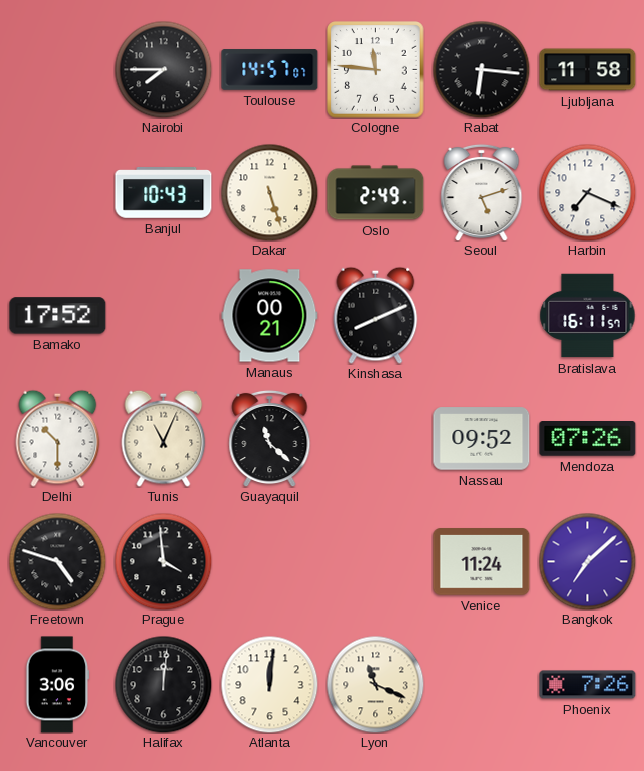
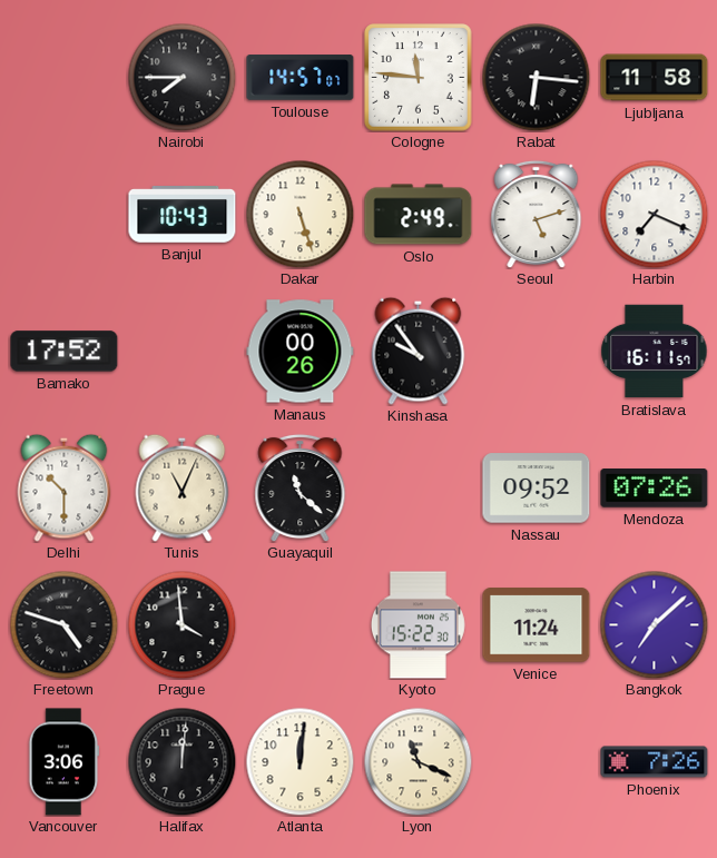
Manaus: 00:21 -> 00:26
Kinshasa: 8:11 -> 9:54
Kyoto: none -> 15:22
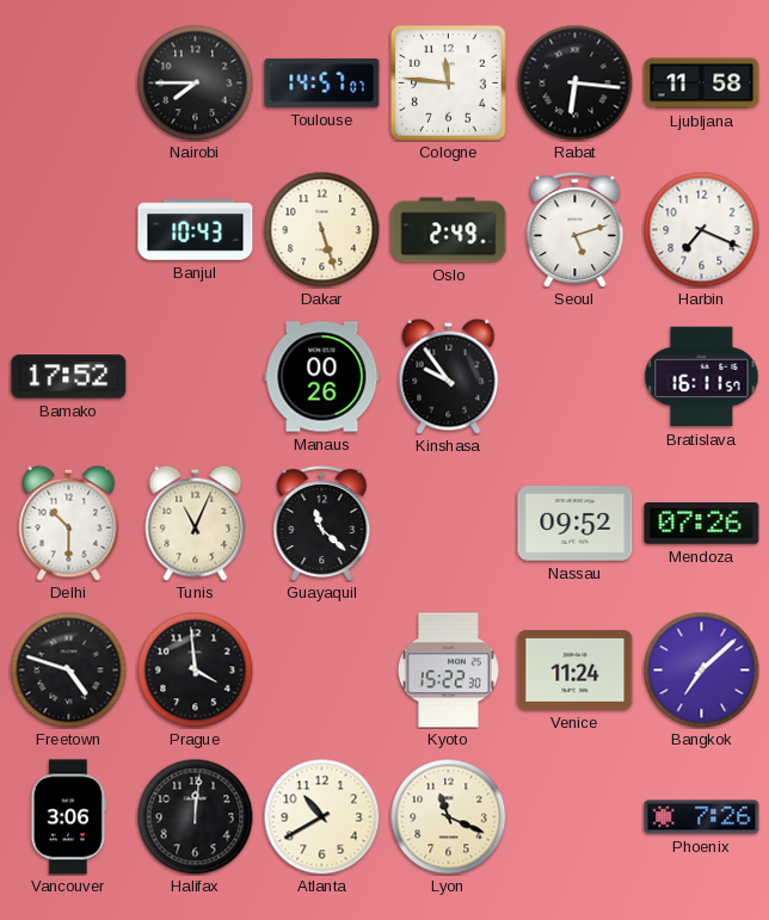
Atlanta: 12:01 -> 10:40
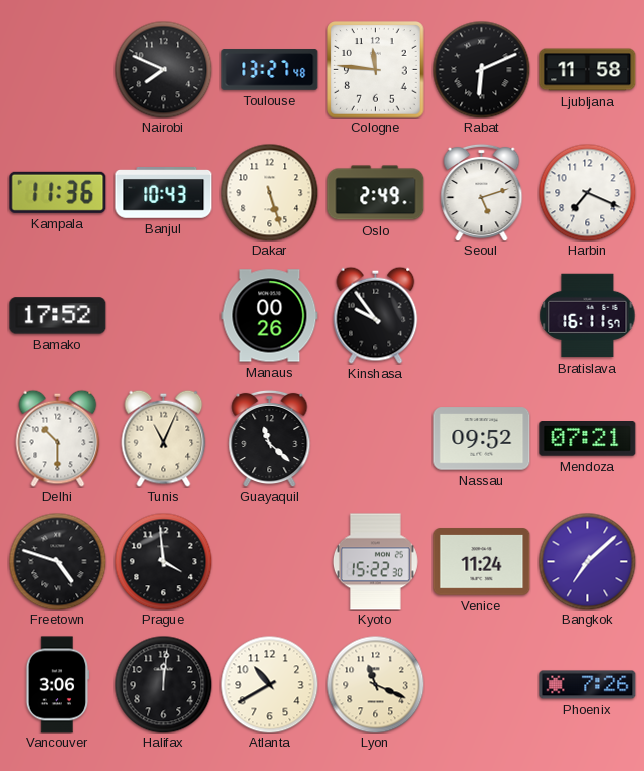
Nairobi: 7:45 -> 7:49
Toulouse: 14:57 -> 13:27
Rabat: 6:16 -> 6:11
Kampala: none -> 11:36
Mendoza: 07:26 -> 07:21
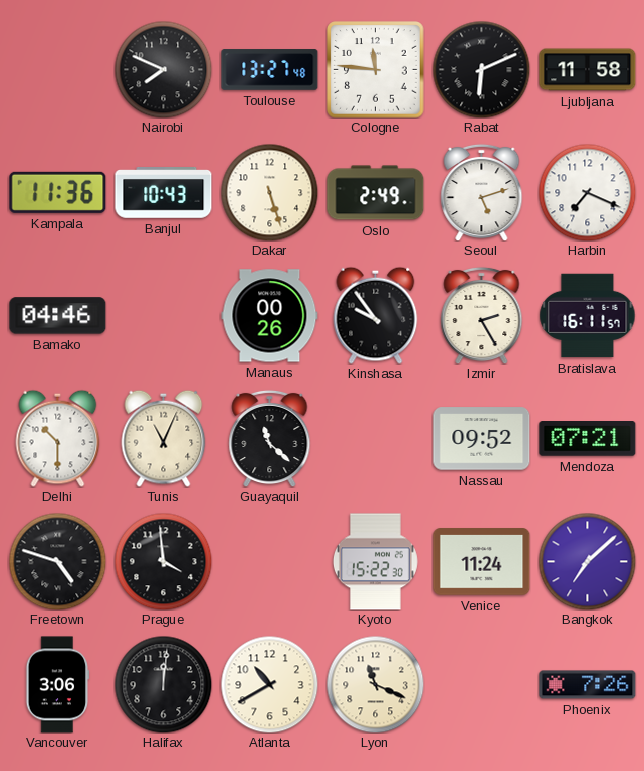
Bamako: 17:52 -> 04:46
Izmir: none -> 2:25
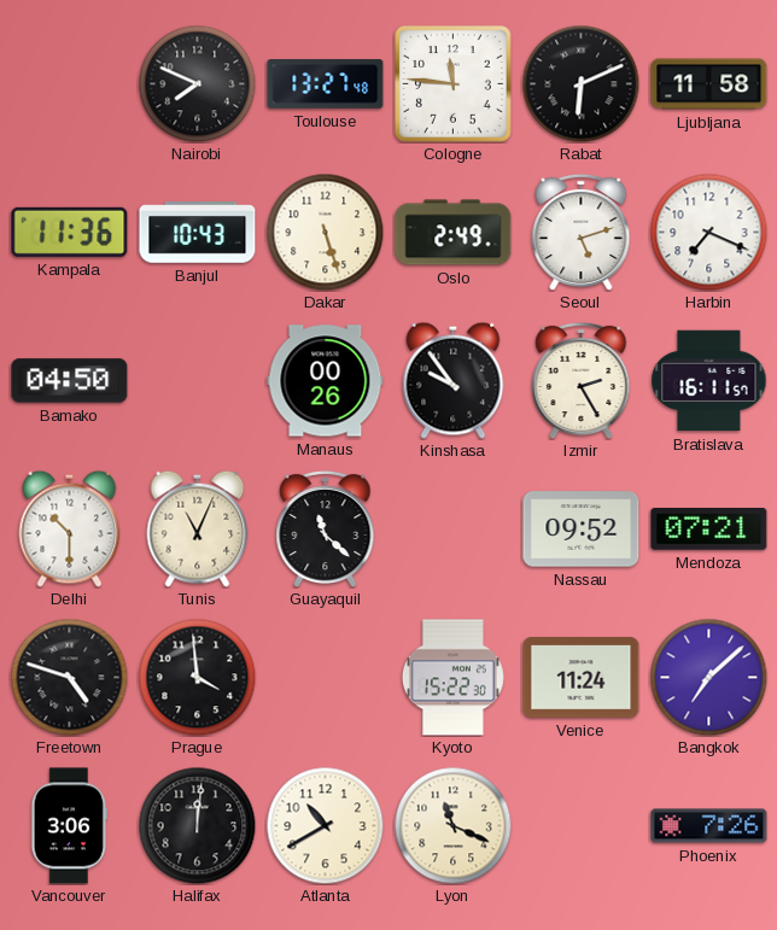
Bamako: 04:46 -> 04:50
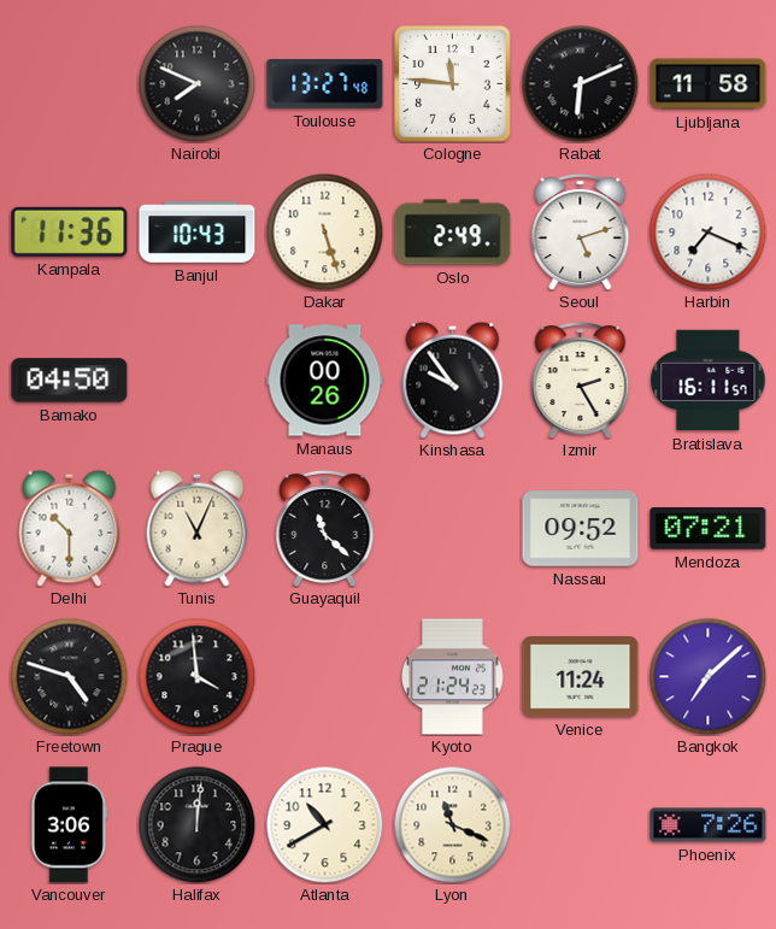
Kyoto: 15:22 -> 21:24
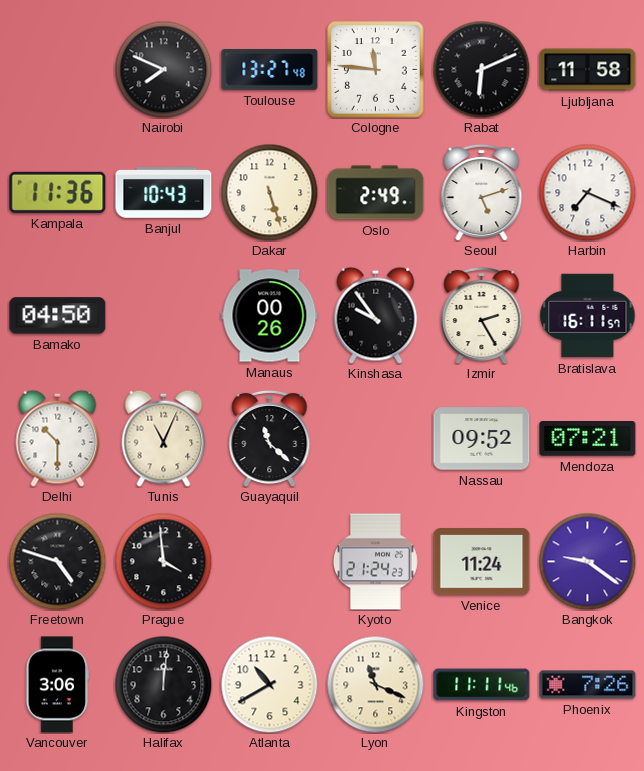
Bangkok: 7:08 -> 9:21
Kingston: none -> 11:11
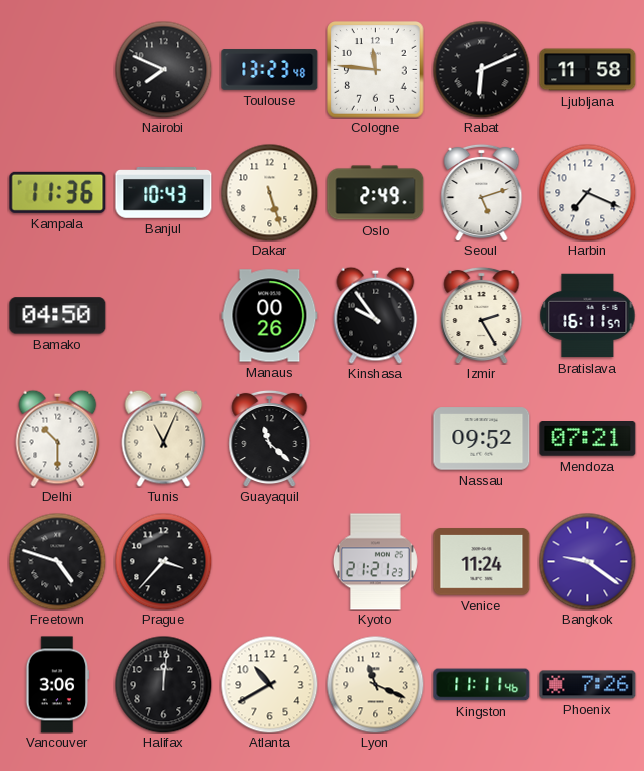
Toulouse: 13:27 -> 13:23
Prague: 3:59 -> 3:37
Kyoto: 21:24 -> 21:21
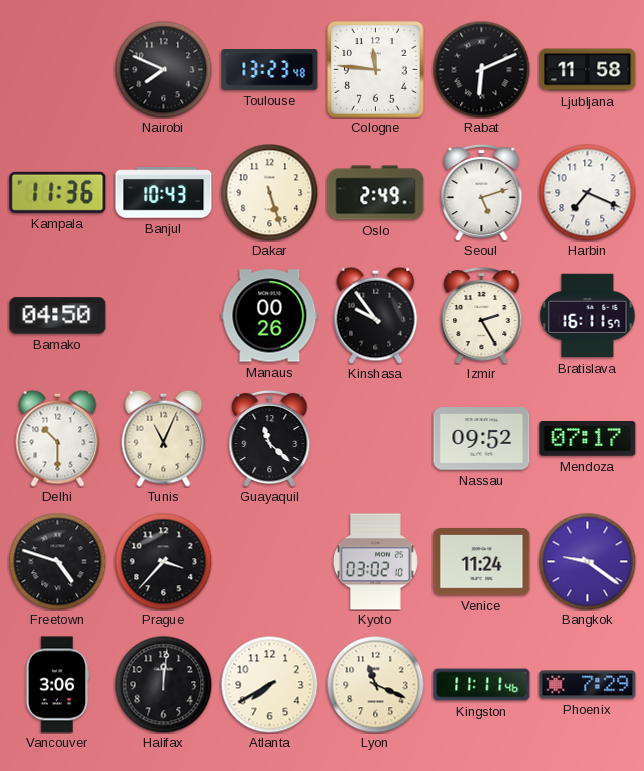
Mendoza: 07:21 -> 07:17
Kyoto: 21:21 -> 03:02
Atlanta: 10:40 -> 7:40
Phoenix: 7:26 -> 7:29
